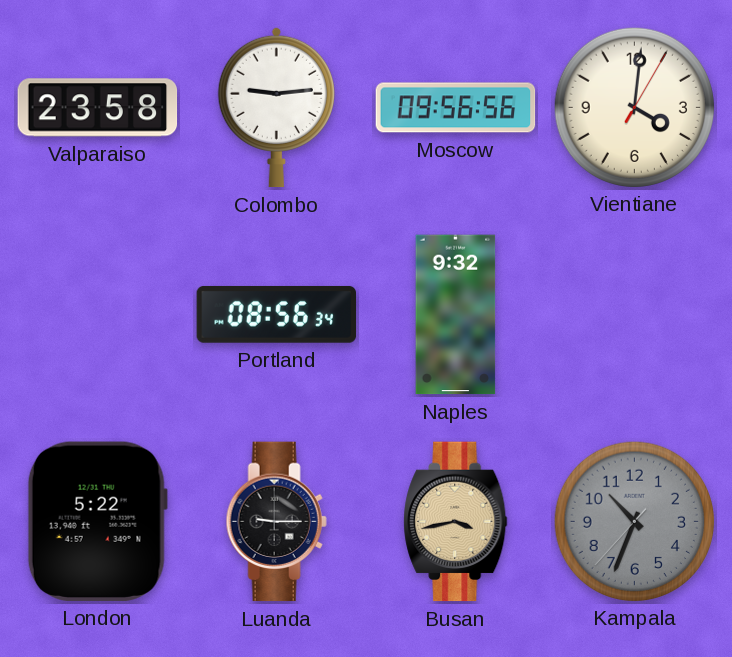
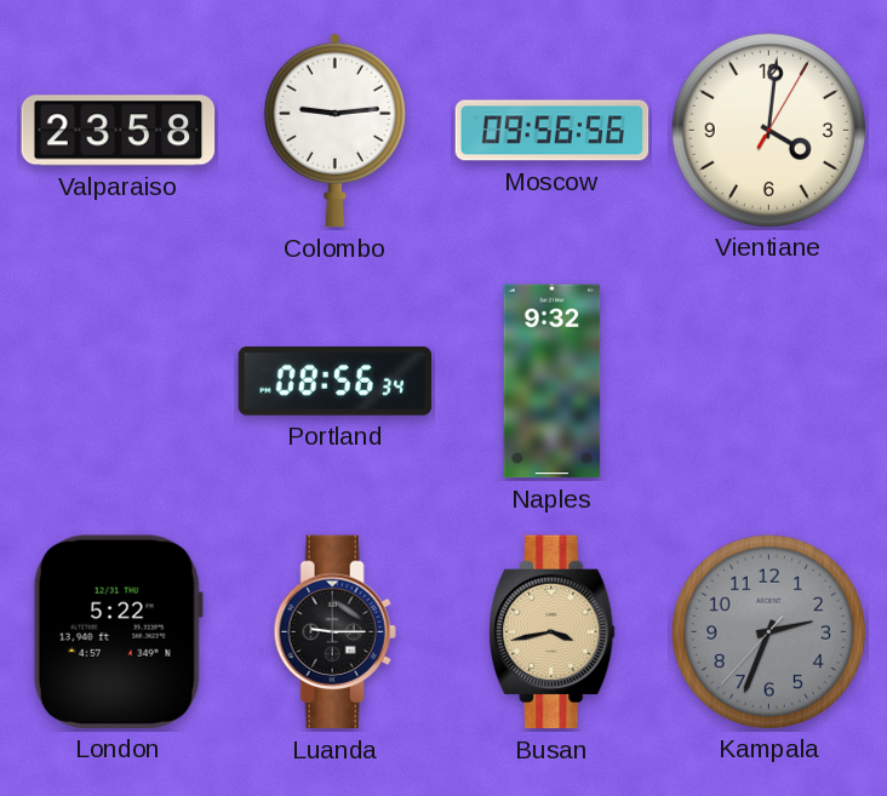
Kampala: 10:33 -> 2:33
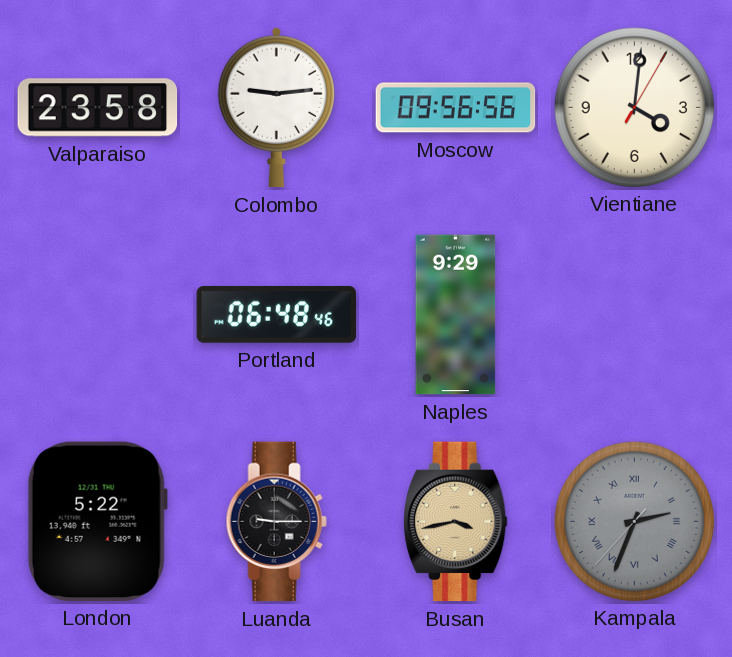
Portland: 08:56 -> 06:48
Naples: 9:32 -> 9:29
Kampala numerals: Arabic -> Roman
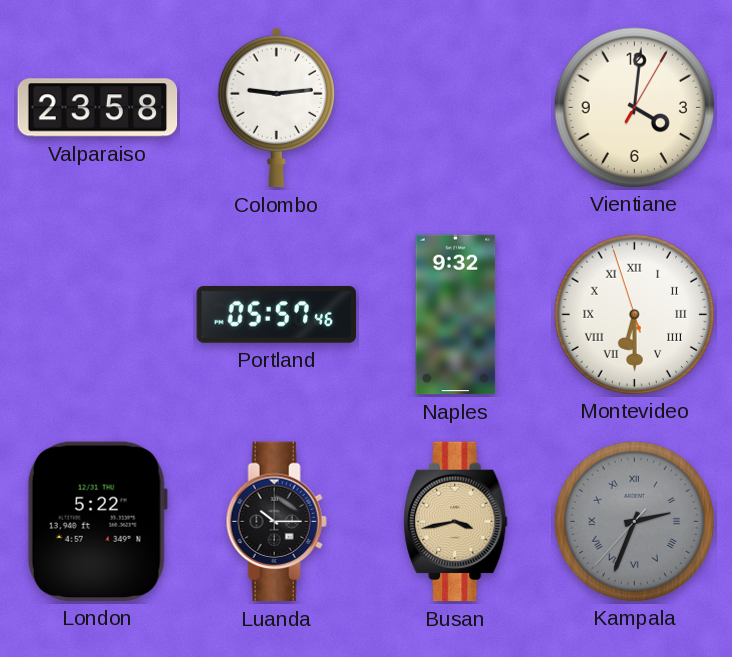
Moscow: 09:56 -> none
Portland: 06:48 -> 05:57
Naples: 9:29 -> 9:32
Montevideo: none -> 6:29
Luanda: 9:15 -> 10:15
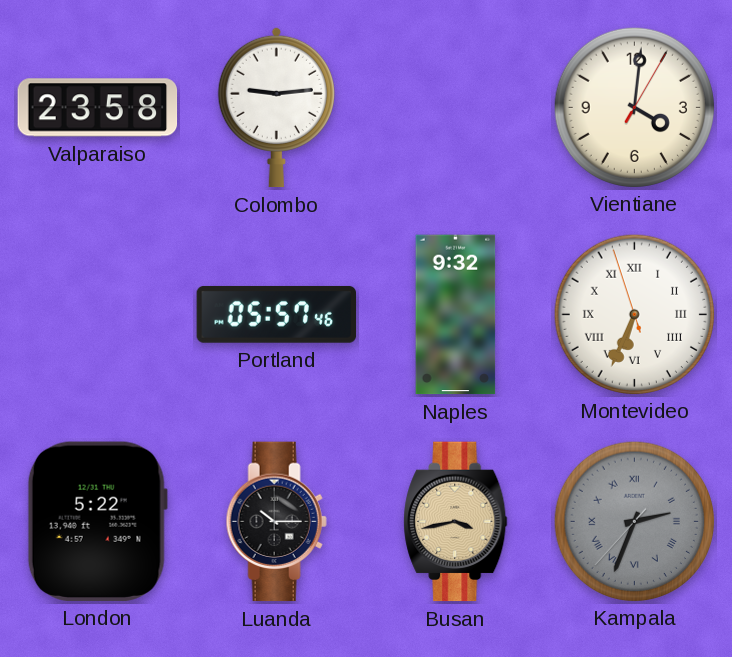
Montevideo: 6:29 -> 6:33
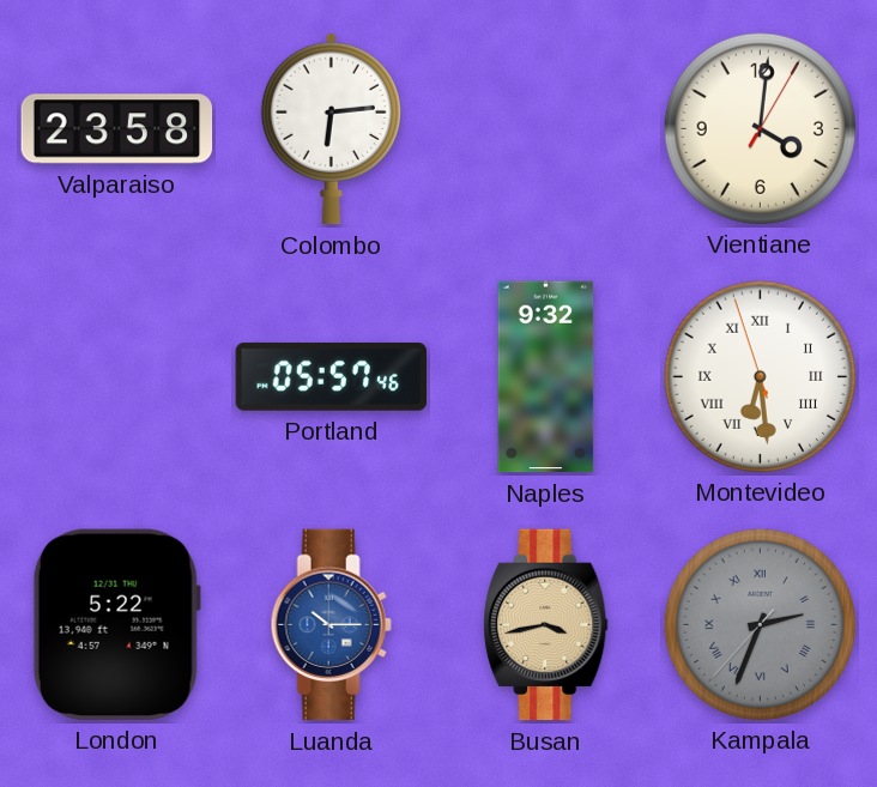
Colombo: 9:14 -> 6:14
Montevideo: 6:33 -> 6:28
Luanda dial: black -> blue
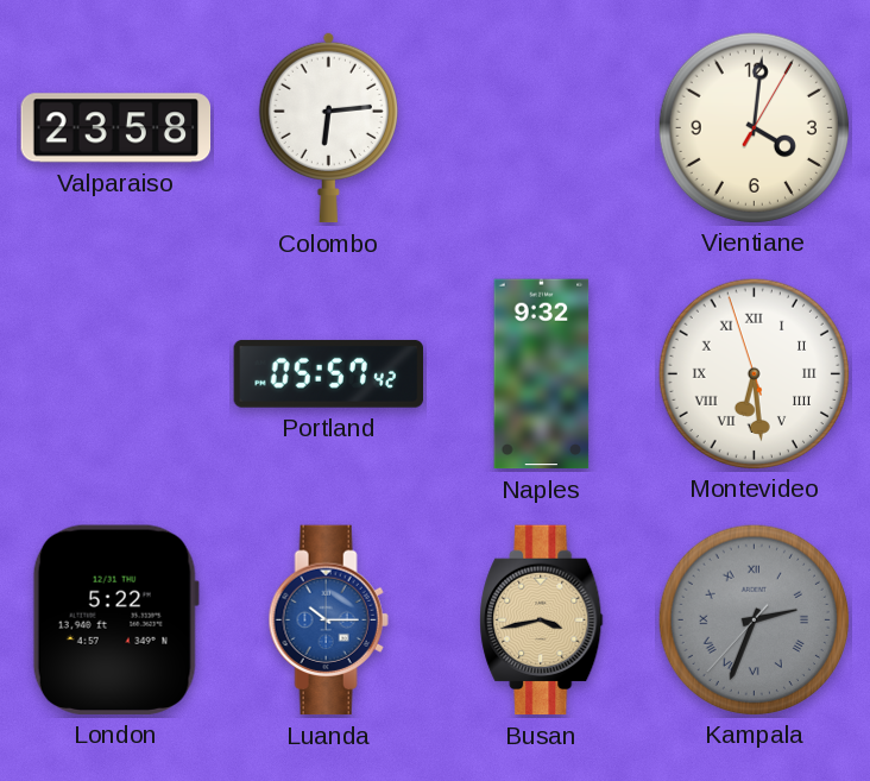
Portland: 05:57:46 -> 05:57:42
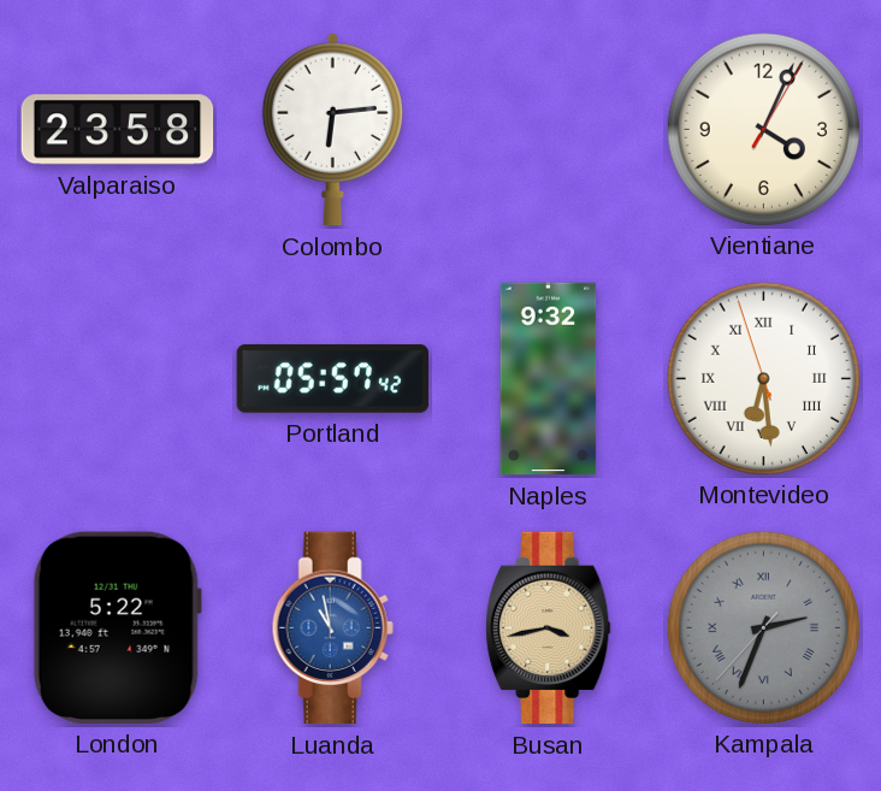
Vientiane: 4:01 -> 4:04
Luanda: 10:15 -> 10:58
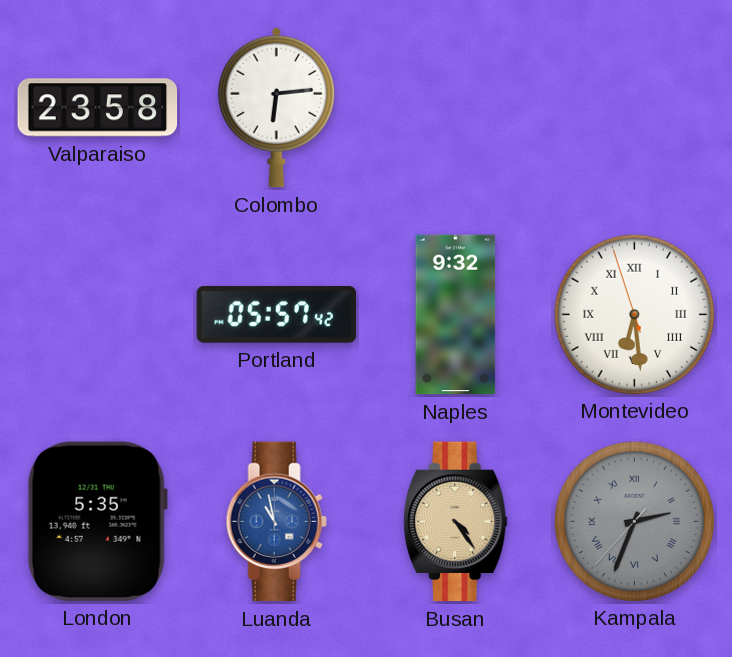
Vientiane: 4:04 -> none
London: 5:22 -> 5:35
Busan: 3:43 -> 4:24
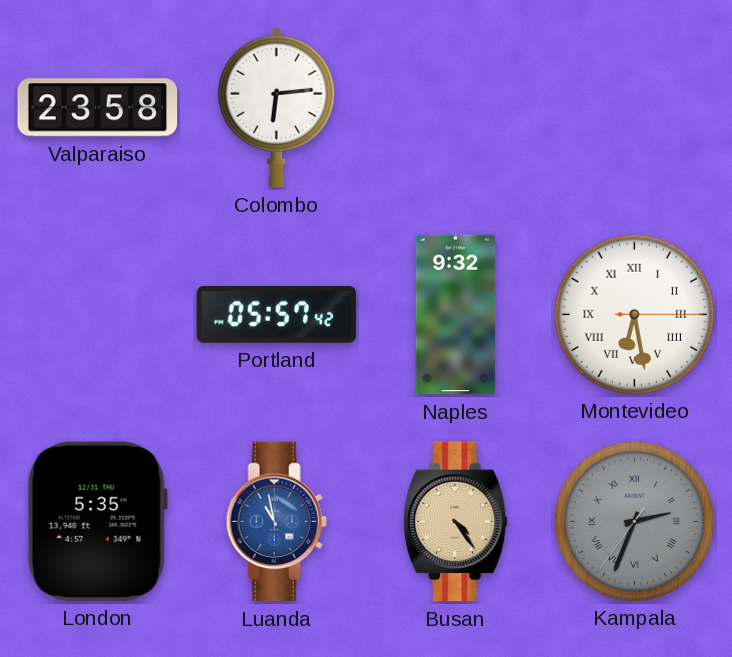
Montevideo: 6:28:57 -> 6:28:15
Kampala: 2:33:37 -> 2:33:36
